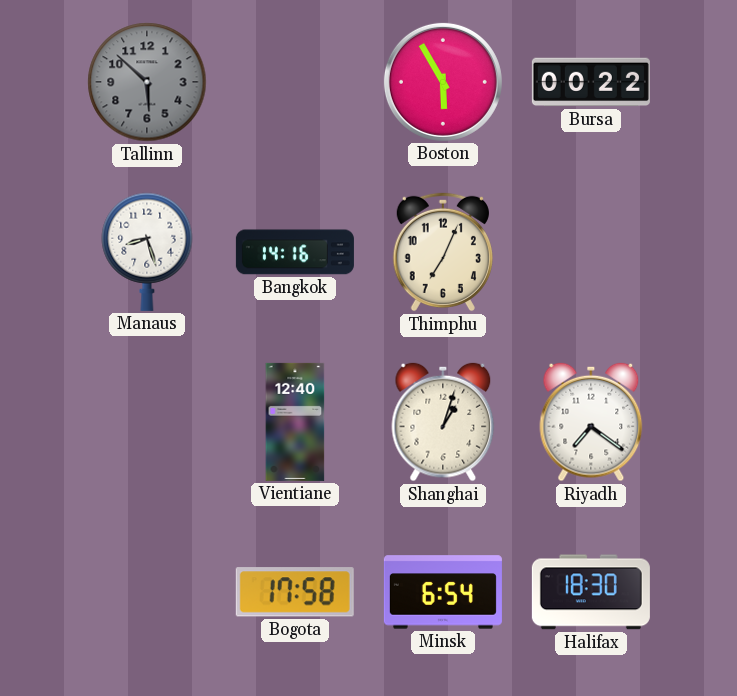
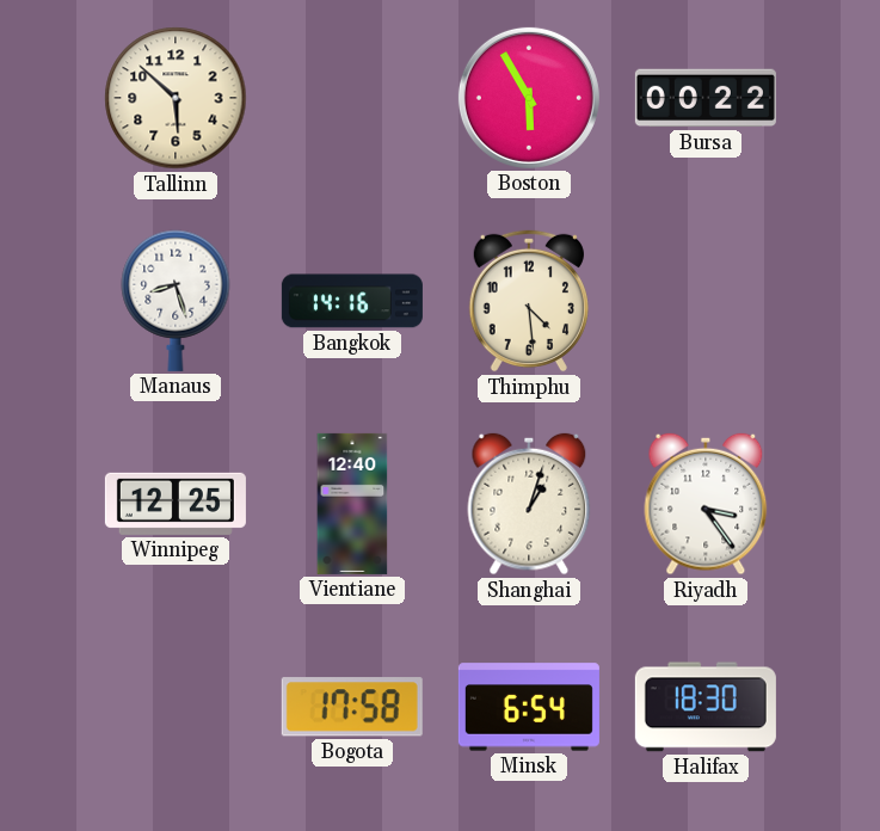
Tallinn dial: grey -> cream
Thimphu: 7:04 -> 4:29
Winnipeg: none -> 12:25
Riyadh: 7:21 -> 3:24
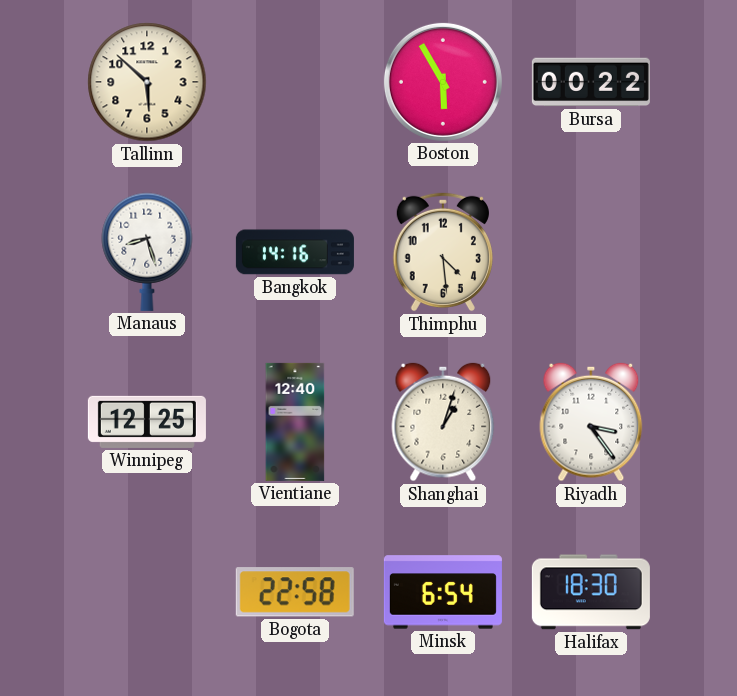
Bogota: 17:58 -> 22:58
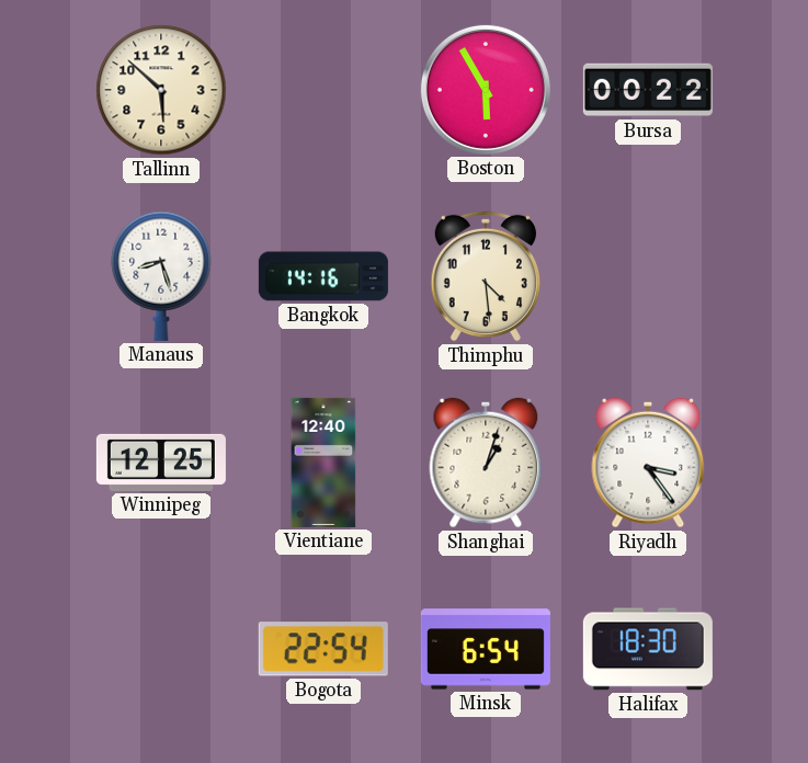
Bogota: 22:58 -> 22:54
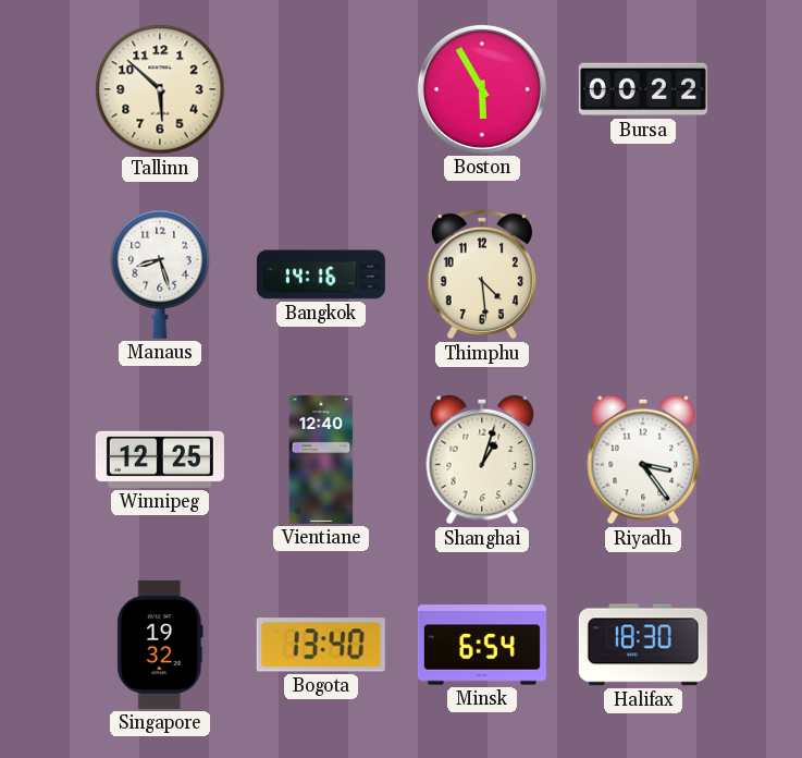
Singapore: none -> 19:32
Bogota: 22:54 -> 13:40
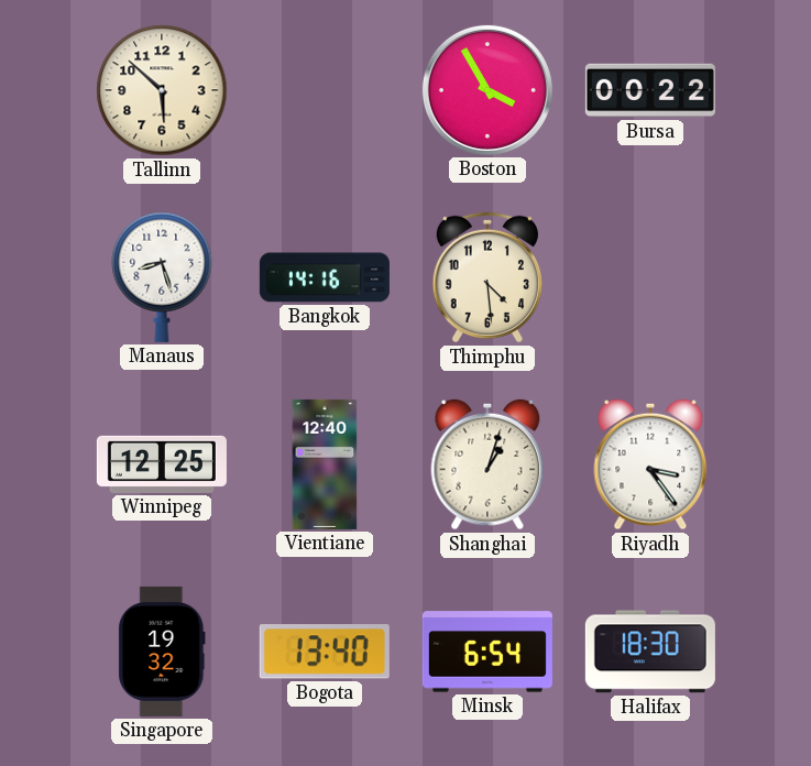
Boston: 5:55 -> 3:55
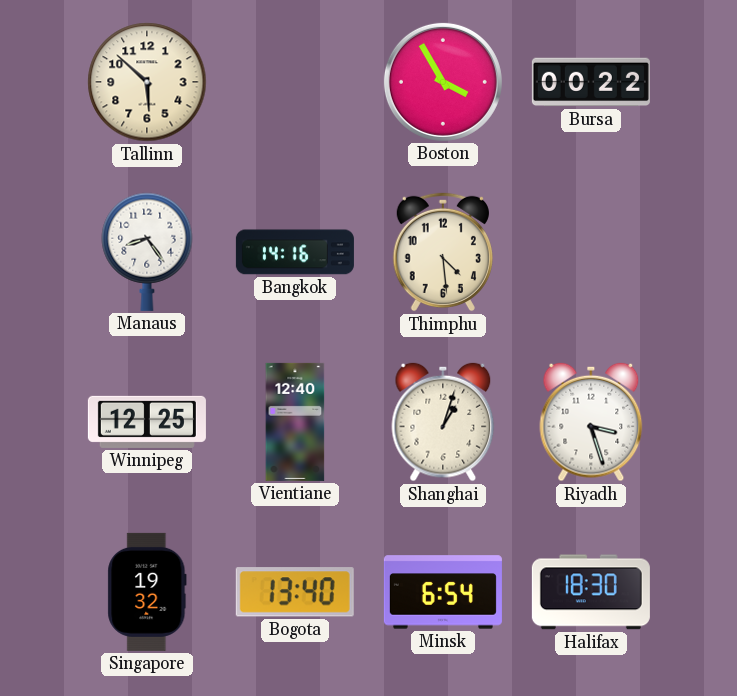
Manaus: 8:27 -> 8:24
Riyadh: 3:24 -> 3:27
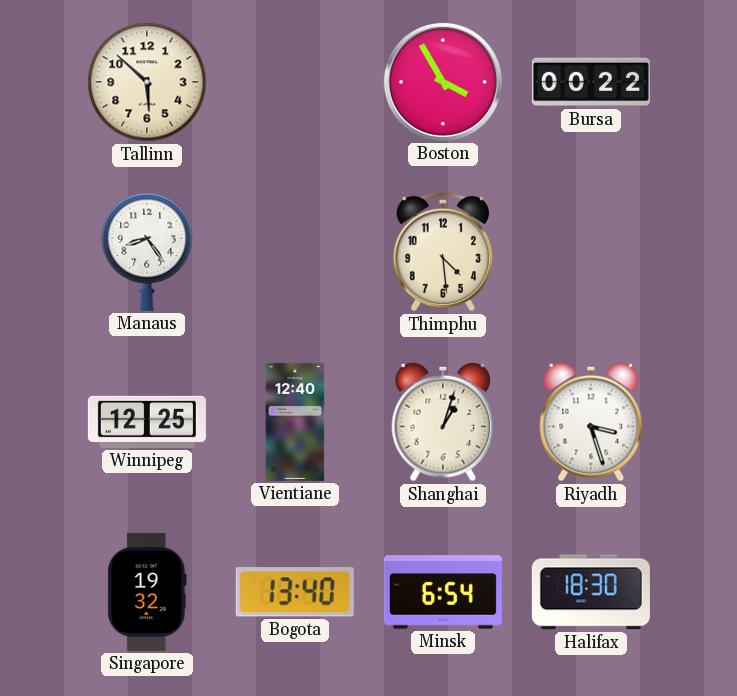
Bangkok: 14:16 -> none
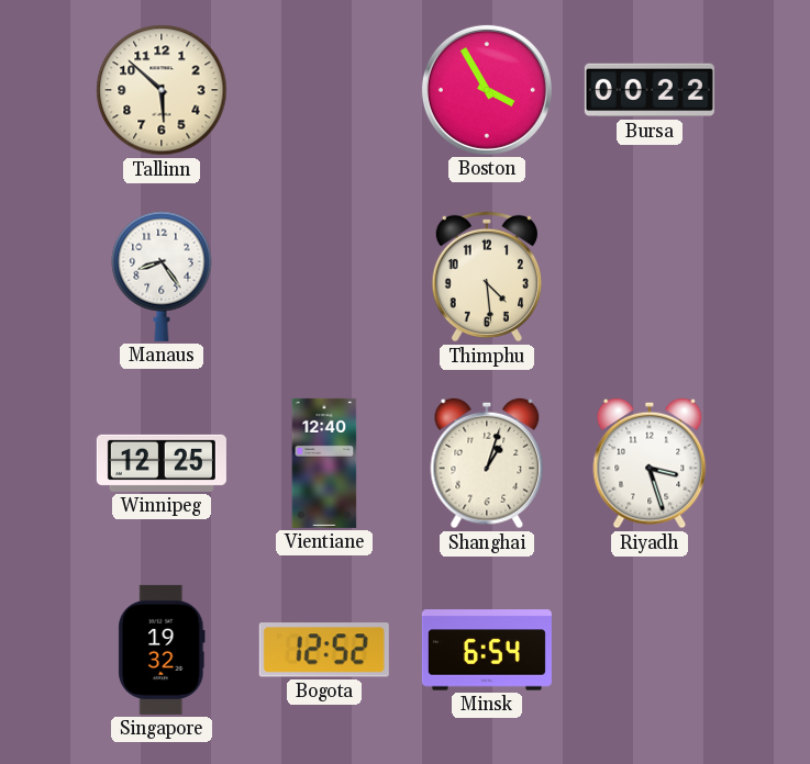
Bogota: 13:40 -> 12:52
Halifax: 18:30 -> none
